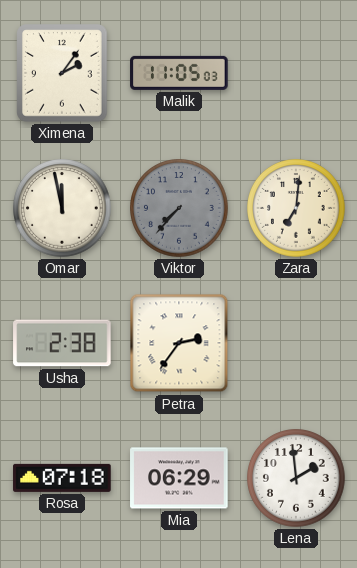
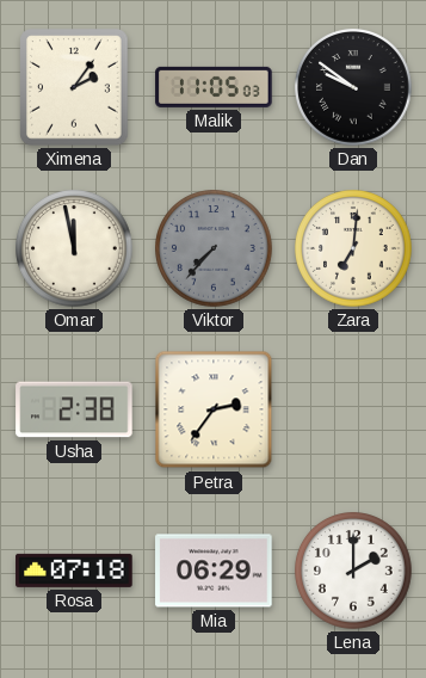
Dan: none -> 9:51
Lena: 1:59 -> 2:00
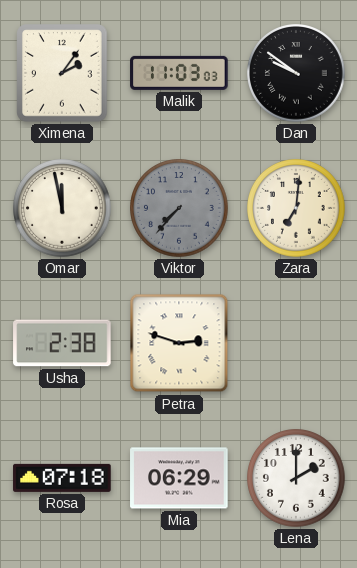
Malik: 11:05 -> 11:03
Petra: 2:36 -> 2:48
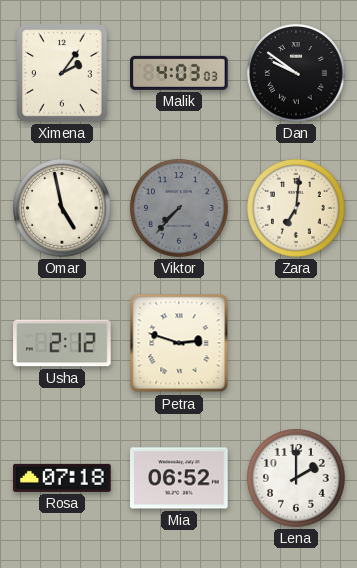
Malik: 11:03 -> 4:03
Omar: 11:58 -> 4:58
Usha: 2:38 -> 2:12
Mia: 06:29 -> 06:52
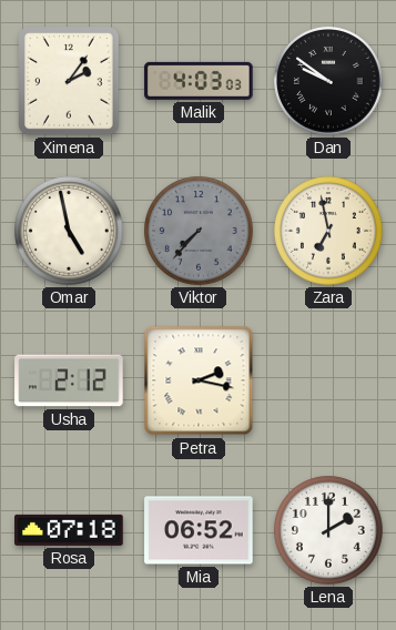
Zara: 7:01 -> 6:58
Petra: 2:48 -> 2:17
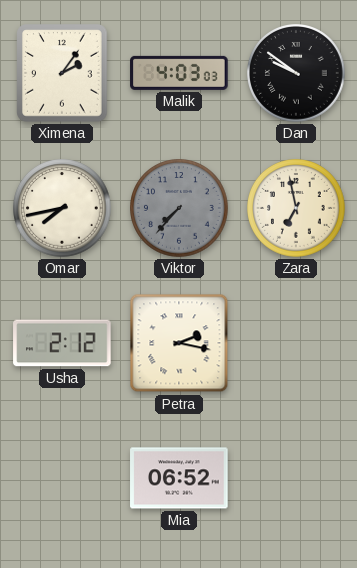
Omar: 4:58 -> 7:43
Rosa: 07:18 -> none
Lena: 2:00 -> none
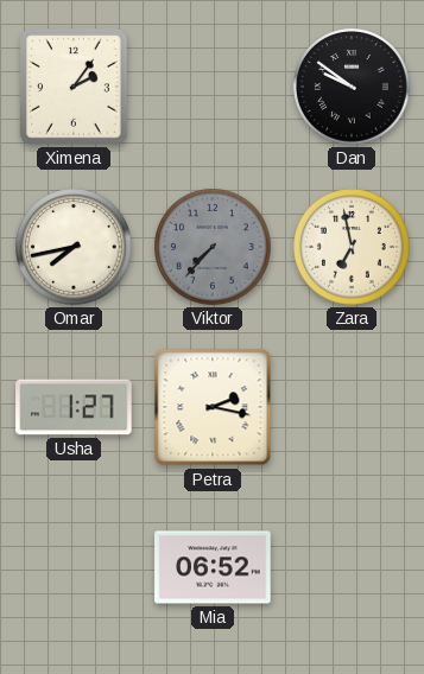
Malik: 4:03 -> none
Usha: 2:12 -> 1:27
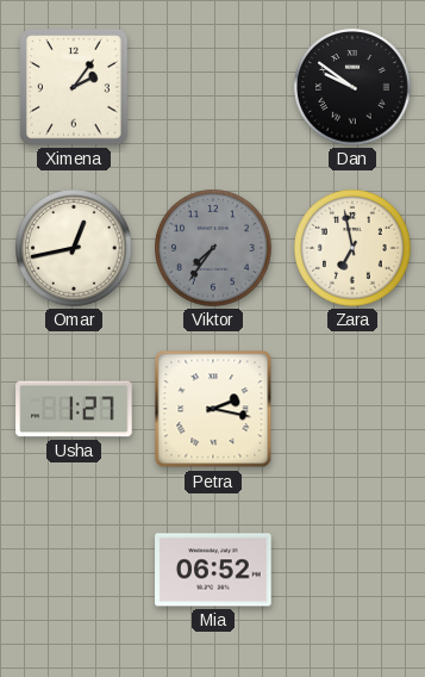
Omar: 7:43 -> 12:43
Viktor: 7:37 -> 7:36
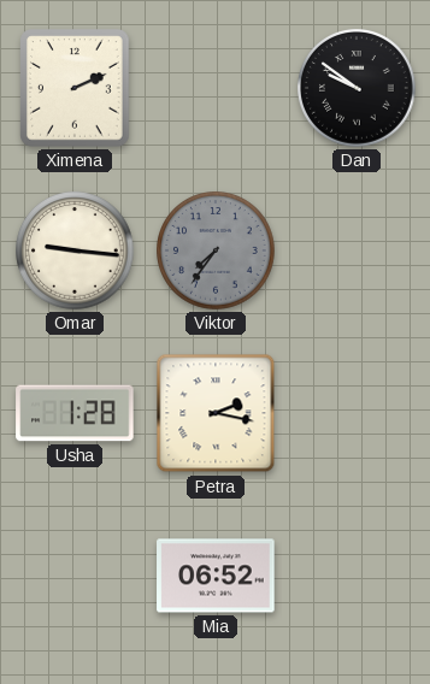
Ximena: 2:06 -> 2:11
Omar: 12:43 -> 9:16
Zara: 6:58 -> none
Usha: 1:27 -> 1:28
